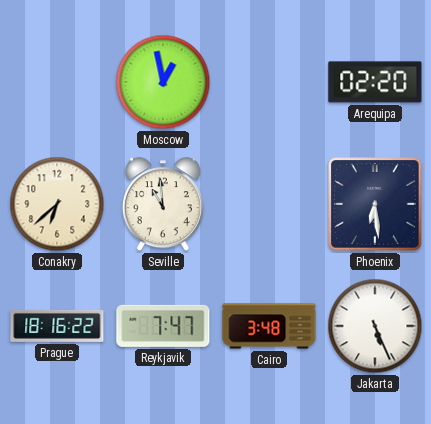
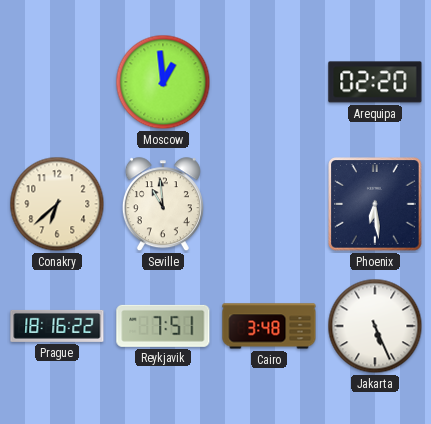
Moscow: 12:58 -> 12:59
Reykjavik: 7:47 -> 7:51
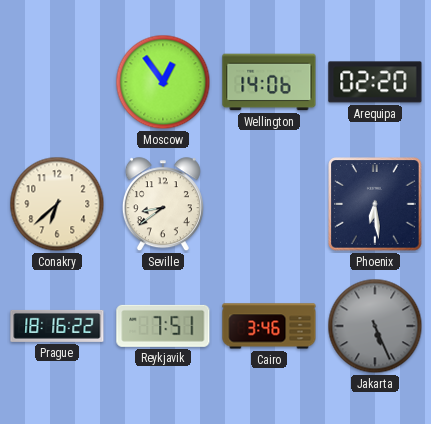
Moscow: 12:59 -> 12:54
Wellington: none -> 14:06
Seville: 10:59 -> 8:39
Cairo: 3:48 -> 3:46
Jakarta dial: white -> grey
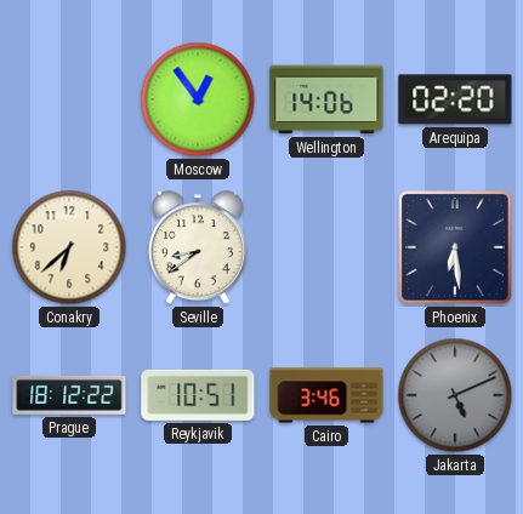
Prague: 18:16 -> 18:12
Reykjavik: 7:51 -> 10:51
Jakarta: 5:26 -> 5:11
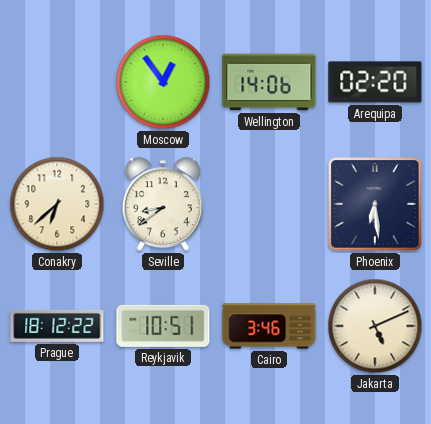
Jakarta dial: grey -> cream
